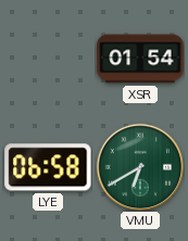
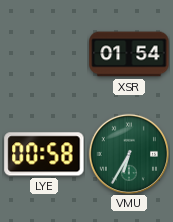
LYE: 06:58 -> 00:58
VMU: 6:40 -> 6:35
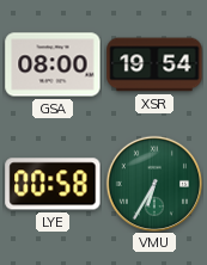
GSA: none -> 08:00
XSR: 01:54 -> 19:54
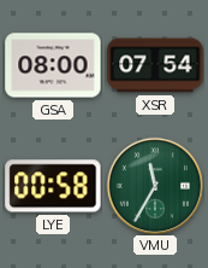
XSR: 19:54 -> 07:54
VMU: 6:35 -> 11:35
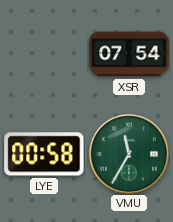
GSA: 08:00 -> none
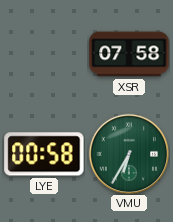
XSR: 07:54 -> 07:58
VMU: 11:35 -> 6:35
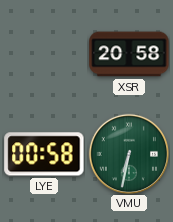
XSR: 07:58 -> 20:58
VMU: 6:35 -> 6:32
